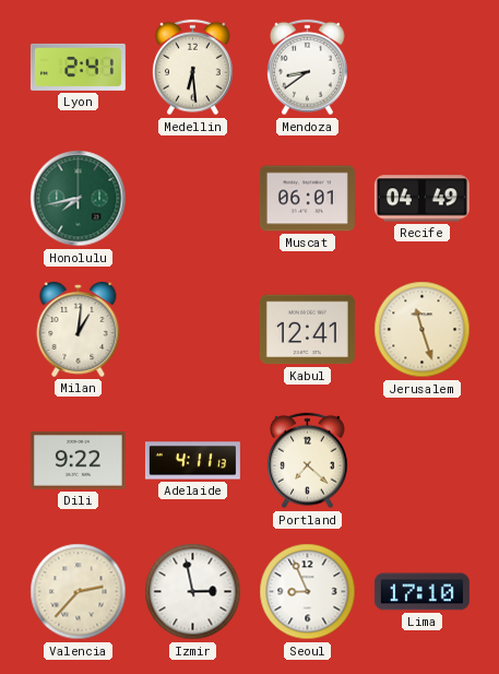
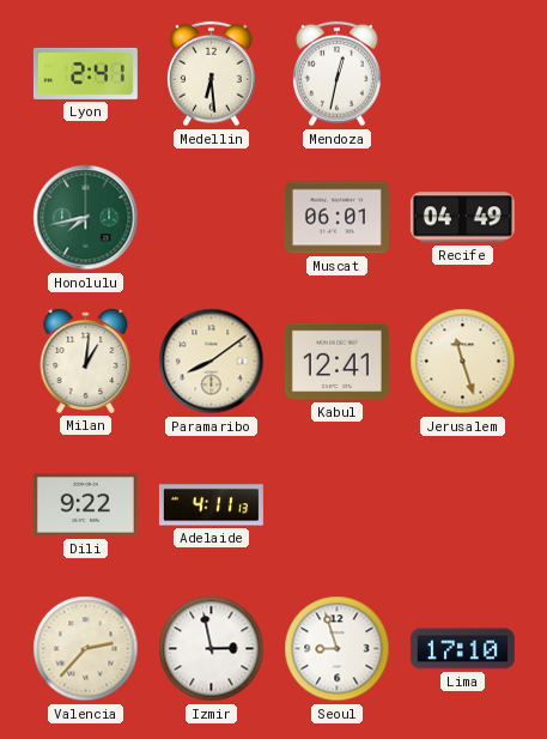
Mendoza: 8:39 -> 12:32
Paramaribo: none -> 8:09
Portland: 7:22 -> none
Seoul: 8:56 -> 8:57
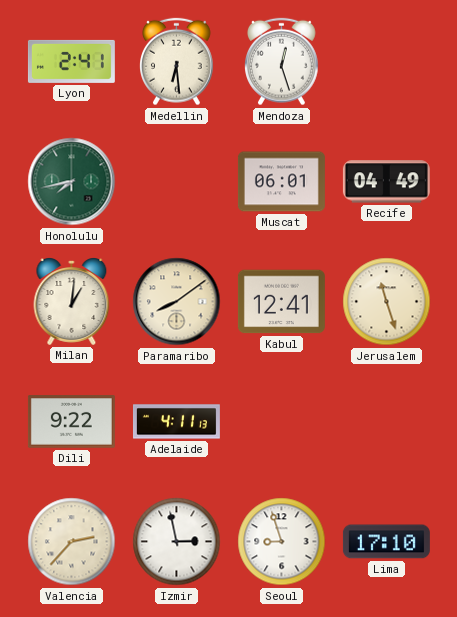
Mendoza: 12:32 -> 12:27
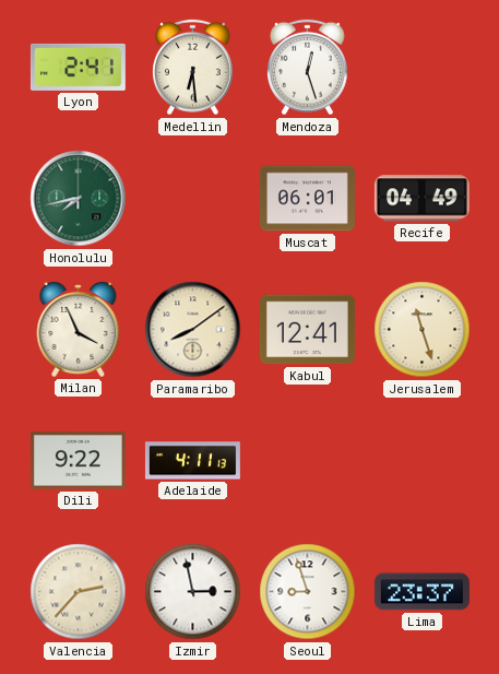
Milan: 1:01 -> 3:56
Lima: 17:10 -> 23:37
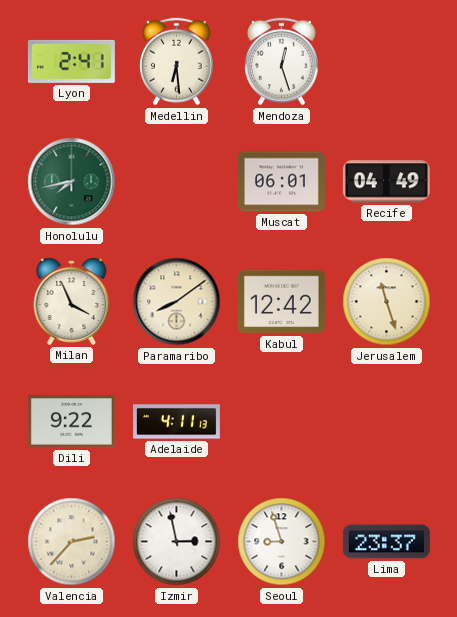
Kabul: 12:41 -> 12:42
